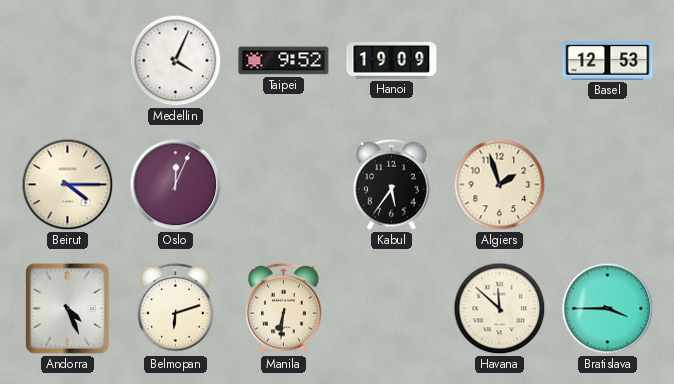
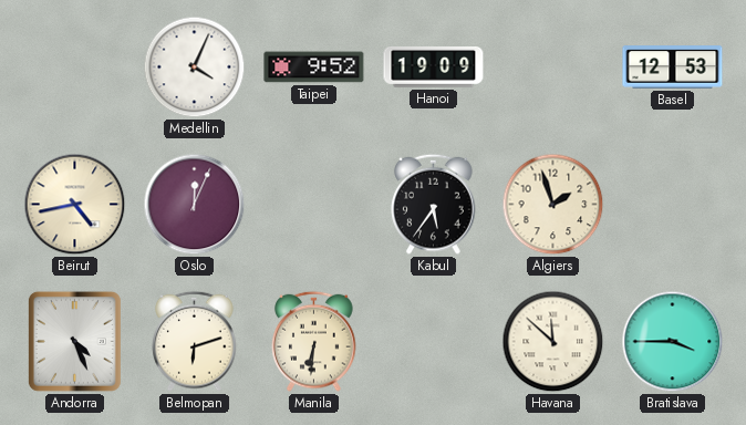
Beirut: 4:15 -> 4:43
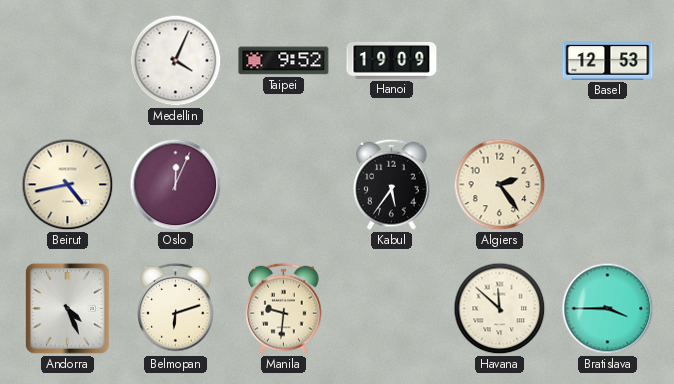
Algiers: 1:57 -> 2:24
Manila: 6:31 -> 9:31
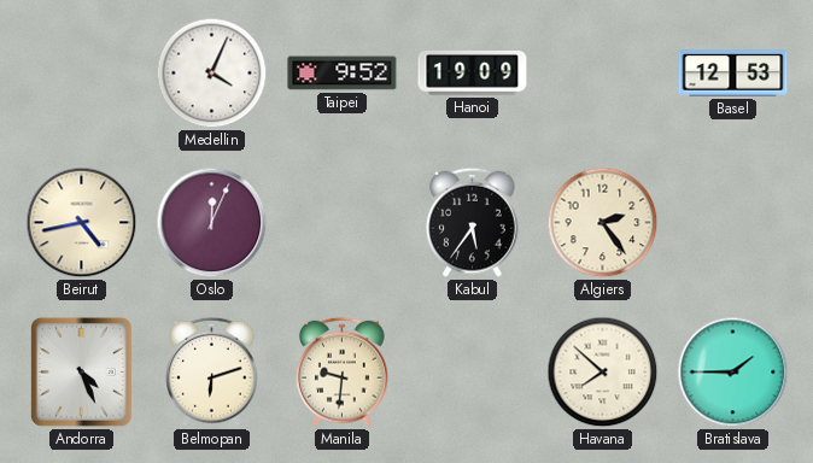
Havana: 11:52 -> 7:52
Bratislava: 3:45 -> 1:45
